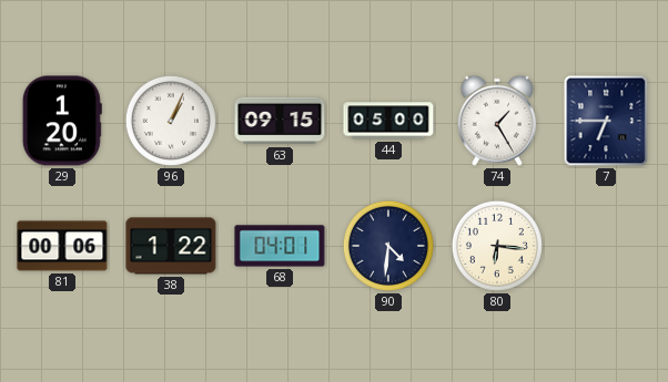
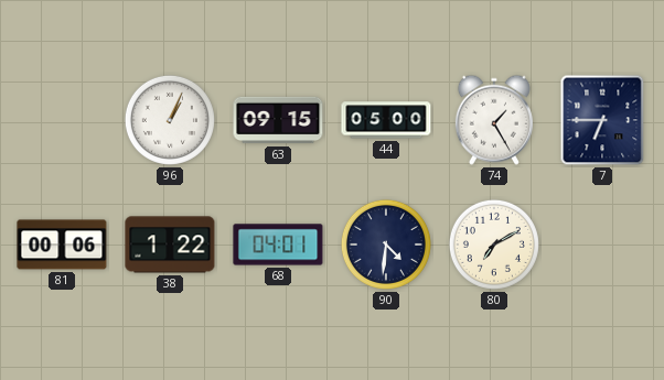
29: 1:20 -> none
80: 6:16 -> 7:10
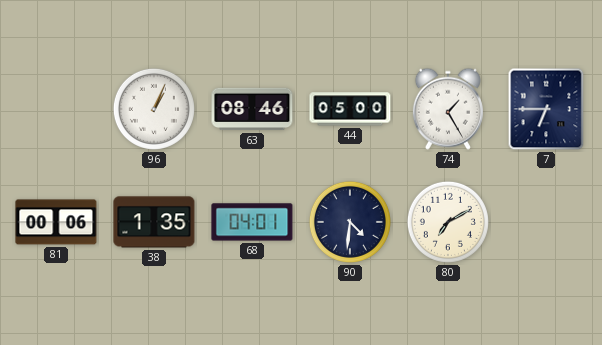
63: 09:15 -> 08:46
38: 1:22 -> 1:35
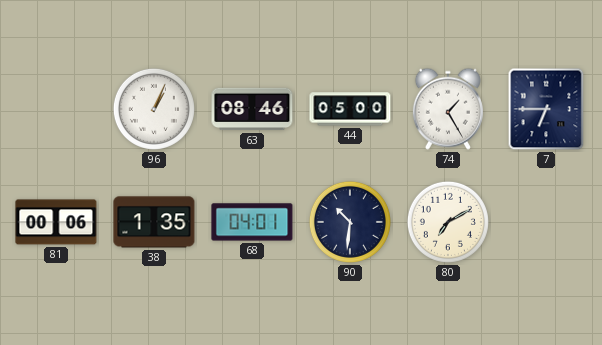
90: 4:31 -> 10:31
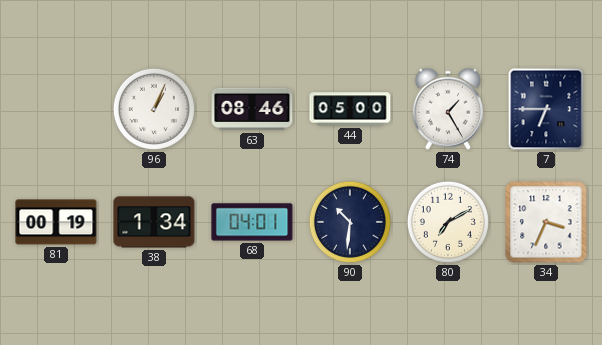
81: 00:06 -> 00:19
38: 1:35 -> 1:34
34: none -> 3:34
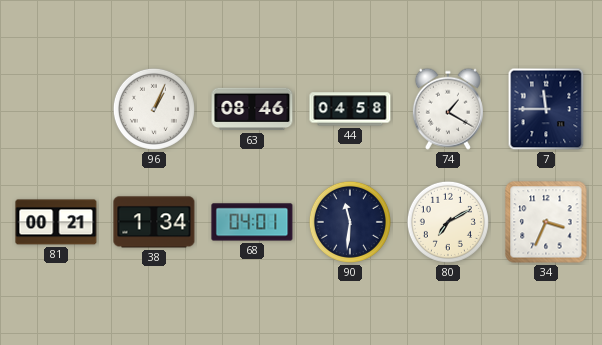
44: 05:00 -> 04:58
74: 1:25 -> 1:20
7: 6:45 -> 11:45
81: 00:19 -> 00:21
90: 10:31 -> 11:31
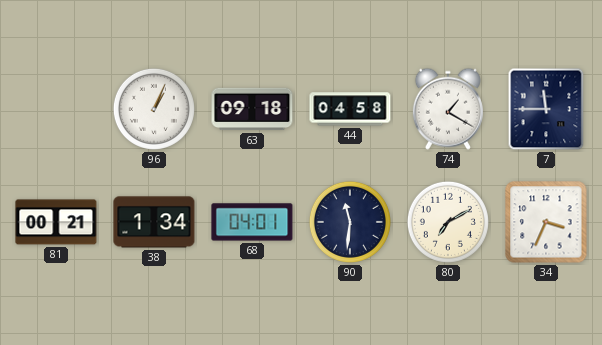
63: 08:46 -> 09:18
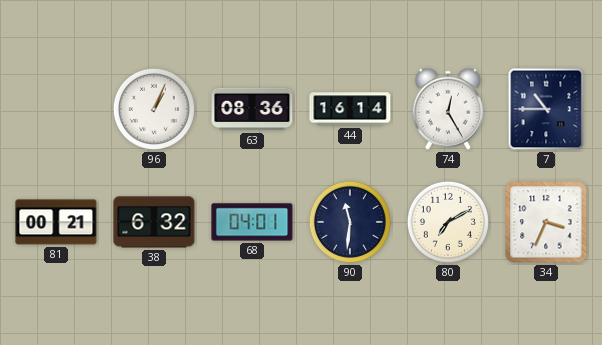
63: 09:18 -> 08:36
44: 04:58 -> 16:14
74: 1:20 -> 12:25
7: 11:45 -> 10:45
38: 1:34 -> 6:32
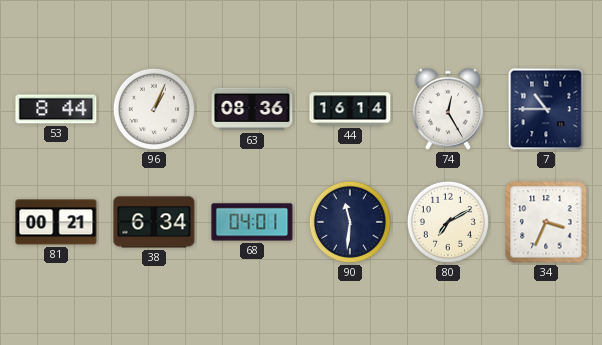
53: none -> 8:44
38: 6:32 -> 6:34
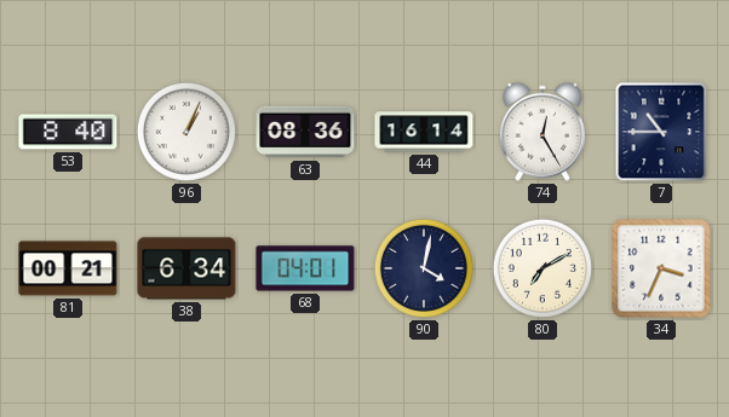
53: 8:44 -> 8:40
90: 11:31 -> 4:02
